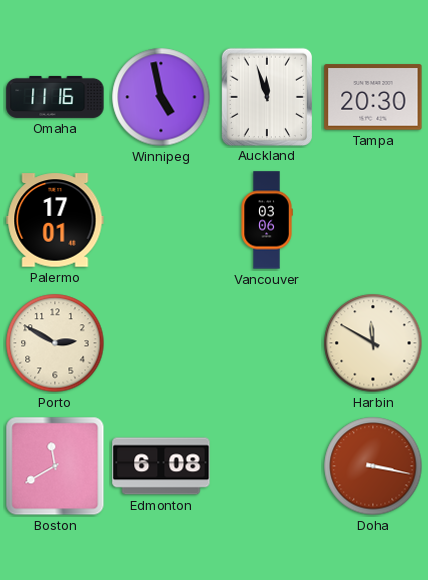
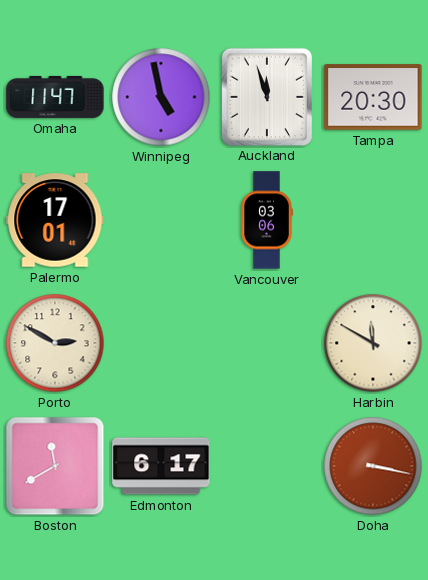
Omaha: 11:16 -> 11:47
Edmonton: 6:08 -> 6:17
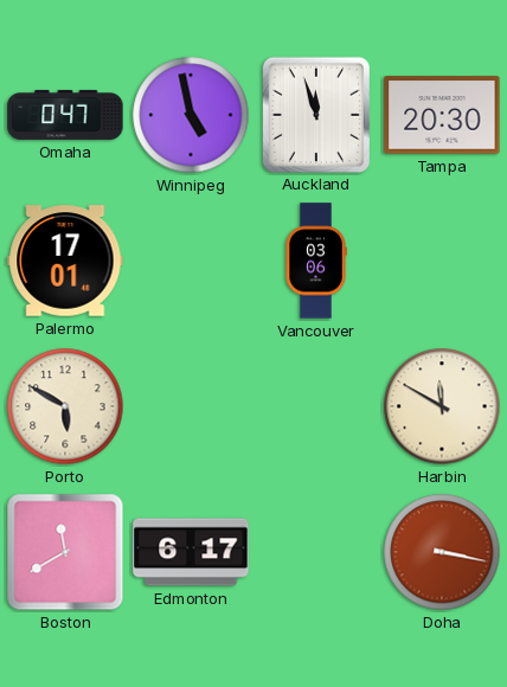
Omaha: 11:47 -> 0:47
Porto: 2:50 -> 5:50
